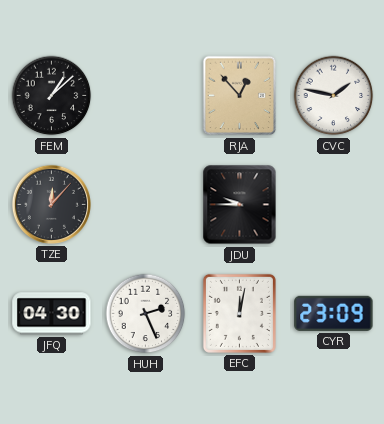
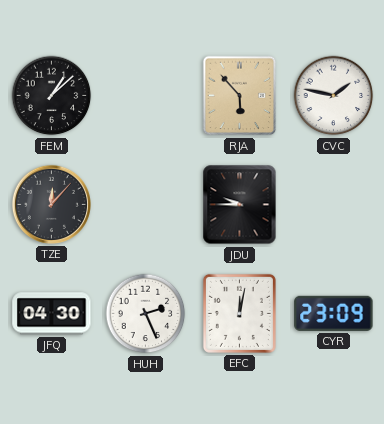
RJA: 12:53 -> 5:53
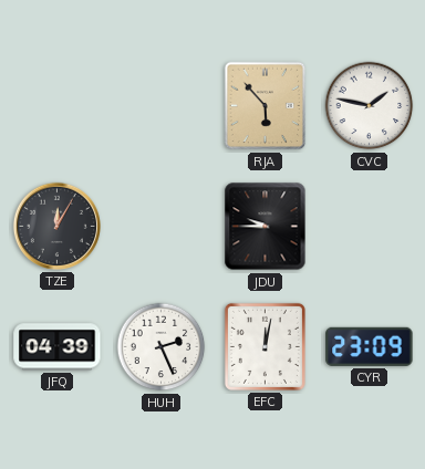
FEM: 1:08 -> none
TZE: 12:07 -> 12:05
JFQ: 04:30 -> 04:39
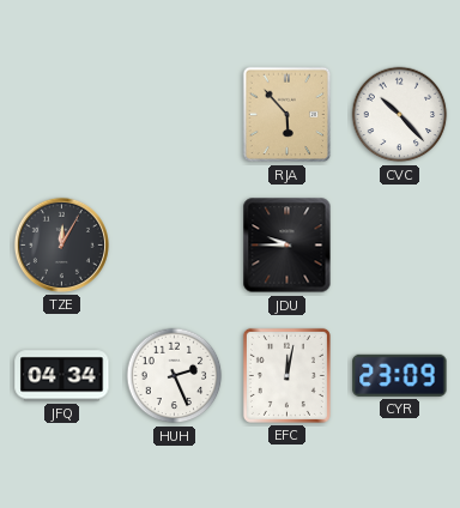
CVC: 1:47 -> 10:23
JFQ: 04:39 -> 04:34
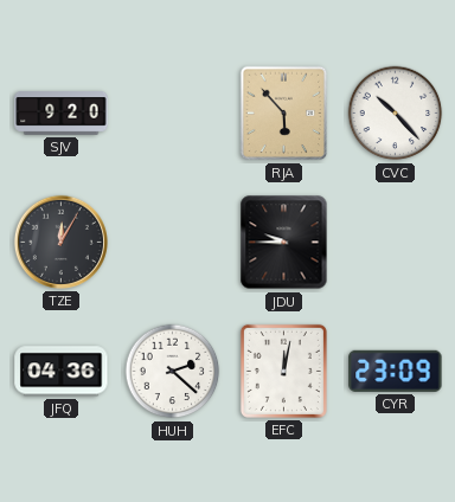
SJV: none -> 9:20
JFQ: 04:34 -> 04:36
HUH: 2:26 -> 2:22
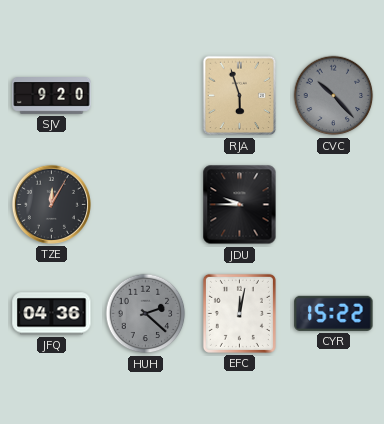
RJA: 5:53 -> 5:57
CVC dial: white -> grey
HUH dial: white -> grey
CYR: 23:09 -> 15:22
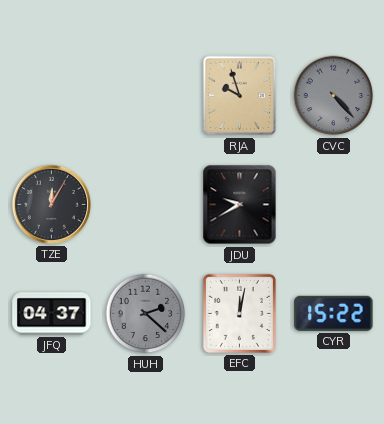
SJV: 9:20 -> none
RJA: 5:57 -> 9:57
CVC: 10:23 -> 4:23
JDU: 9:45 -> 9:40
JFQ: 04:36 -> 04:37
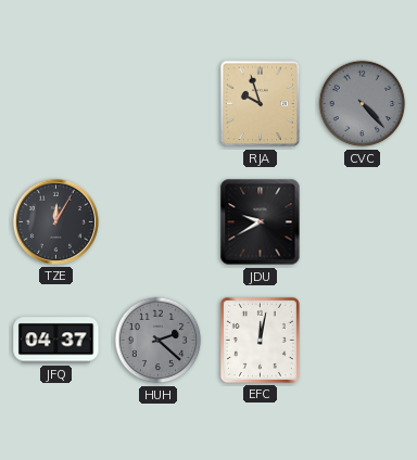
CYR: 15:22 -> none
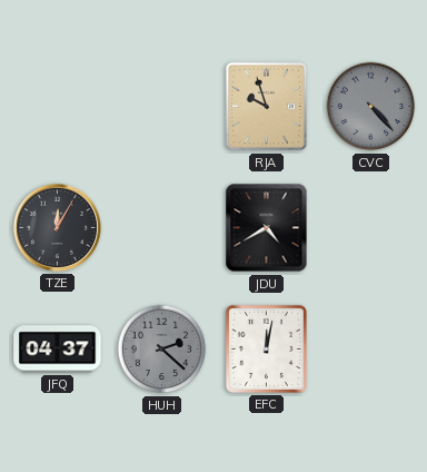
JDU: 9:40 -> 4:40
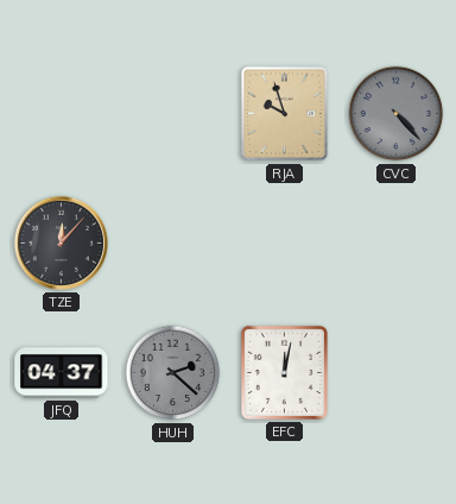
TZE: 12:05 -> 12:07
JDU: 4:40 -> none
